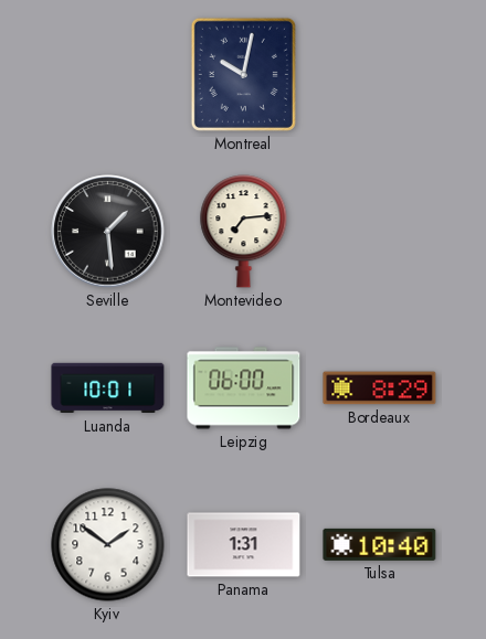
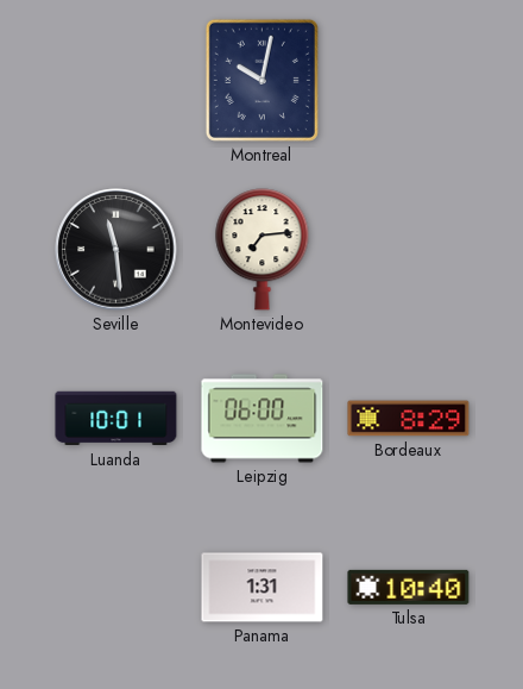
Seville: 1:29 -> 11:29
Kyiv: 1:51 -> none
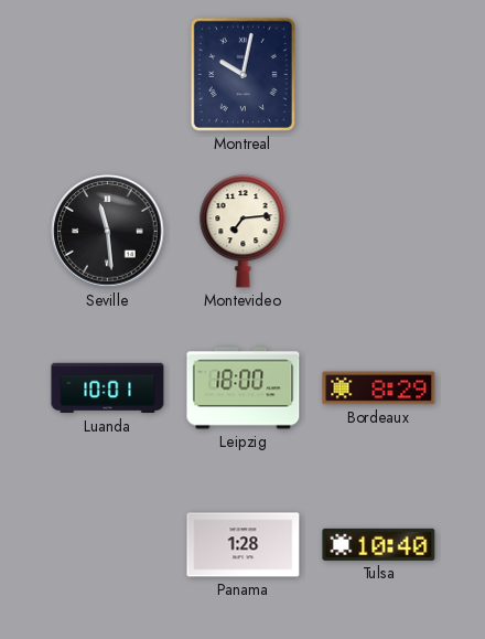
Leipzig: 06:00 -> 18:00
Panama: 1:31 -> 1:28
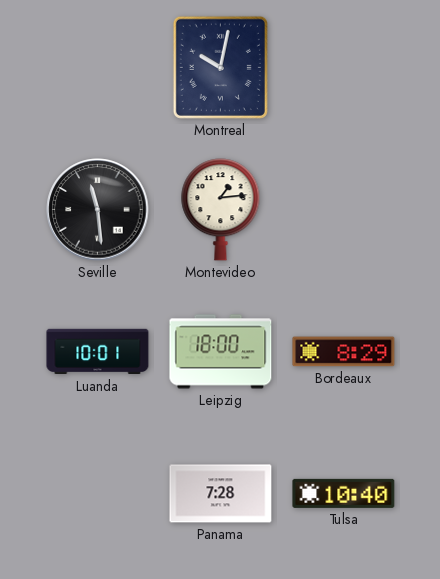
Montevideo: 7:14 -> 1:14
Panama: 1:28 -> 7:28
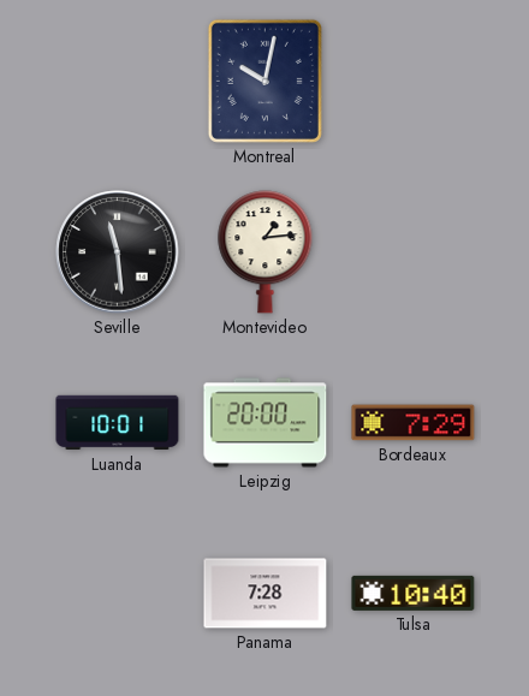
Leipzig: 18:00 -> 20:00
Bordeaux: 8:29 -> 7:29
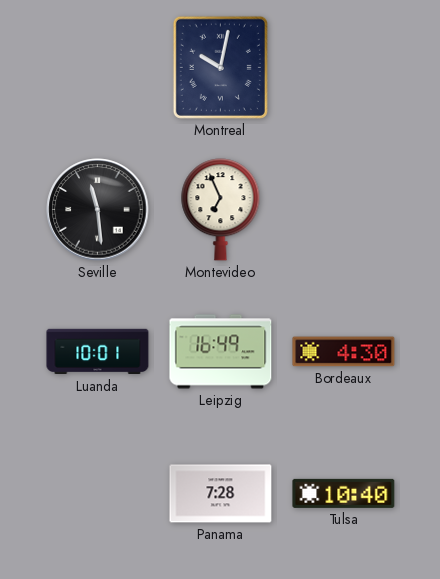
Montevideo: 1:14 -> 6:56
Leipzig: 20:00 -> 16:49
Bordeaux: 7:29 -> 4:30
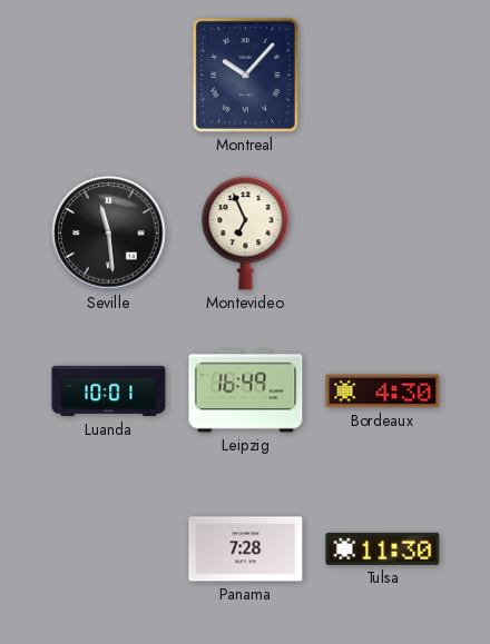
Montreal: 10:02 -> 10:07
Tulsa: 10:40 -> 11:30
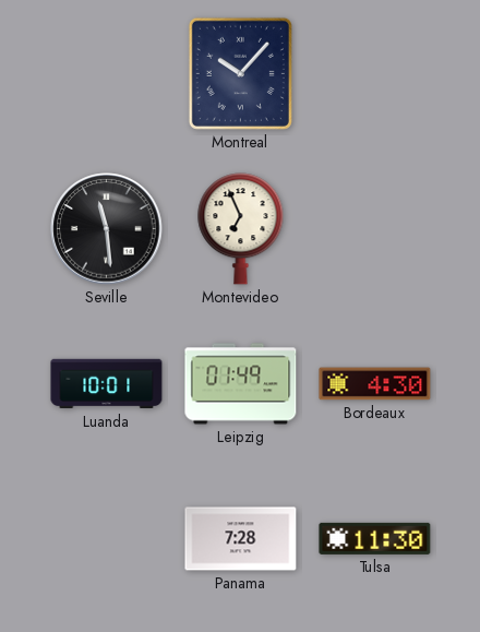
Leipzig: 16:49 -> 01:49
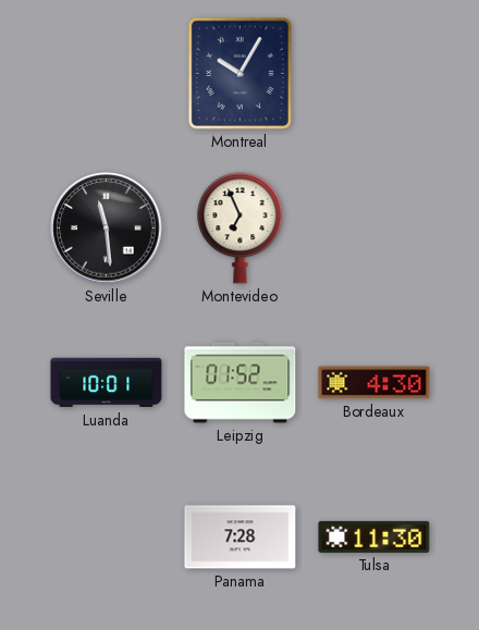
Montreal: 10:07 -> 10:05
Leipzig: 01:49 -> 01:52
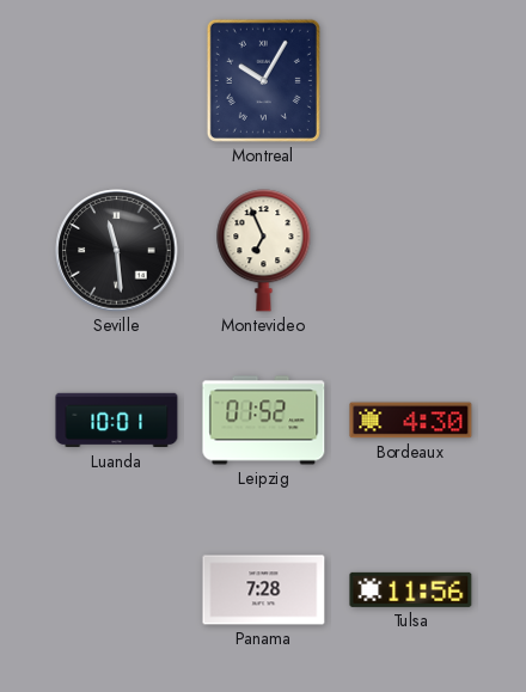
Tulsa: 11:30 -> 11:56
